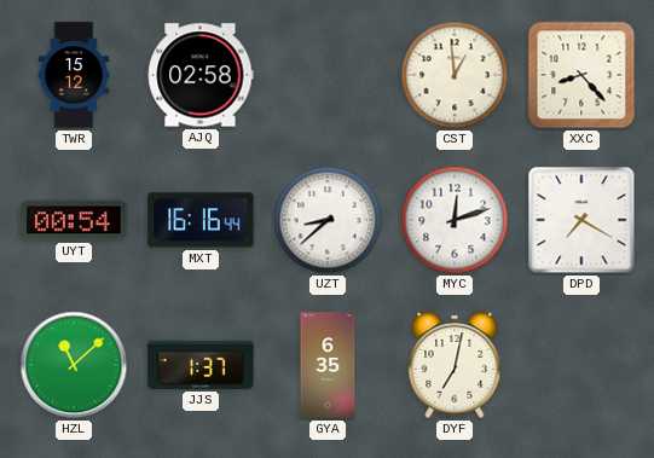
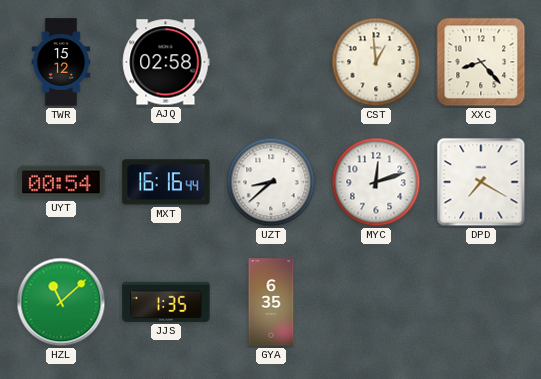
JJS: 1:37 -> 1:35
DYF: 7:02 -> none
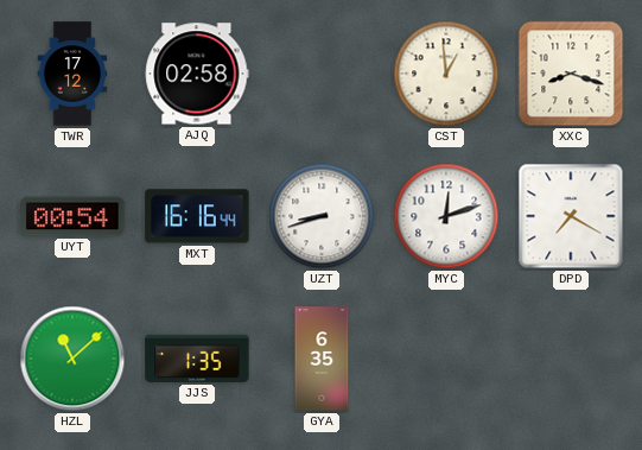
TWR: 15:12 -> 17:12
XXC: 8:23 -> 8:18
UZT: 8:38 -> 8:42
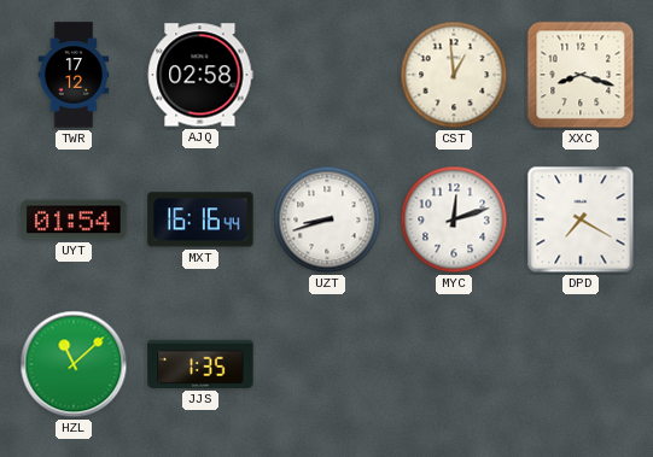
UYT: 00:54 -> 01:54
GYA: 6:35 -> none
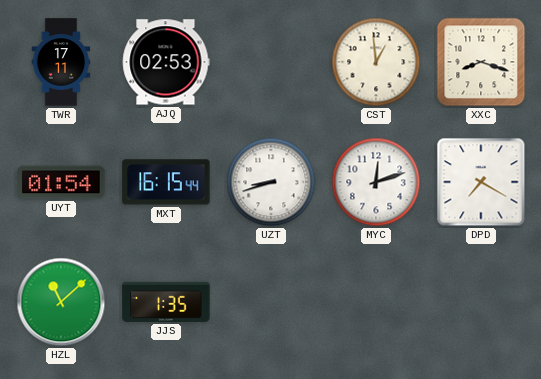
TWR: 17:12 -> 17:11
AJQ: 02:58 -> 02:53
MXT: 16:16 -> 16:15
